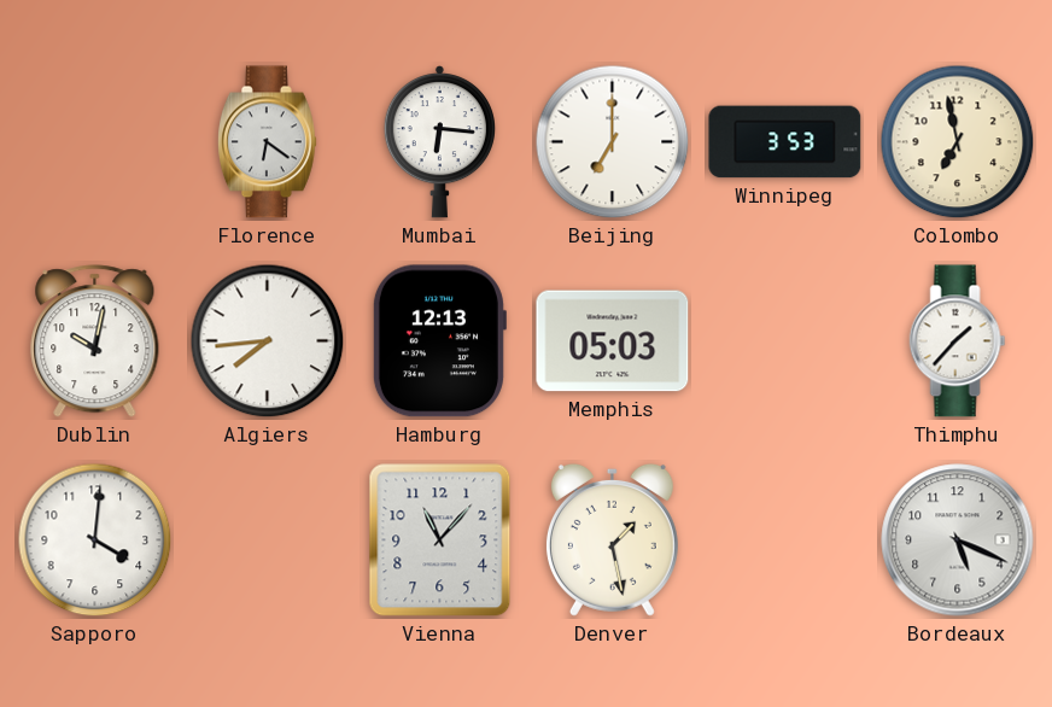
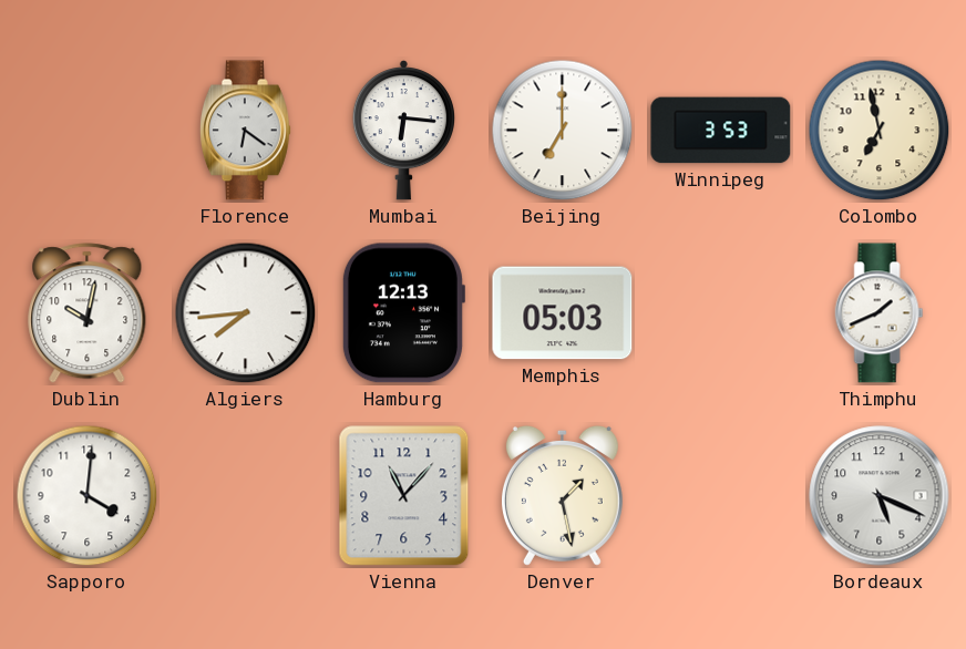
Thimphu: 1:37 -> 1:41
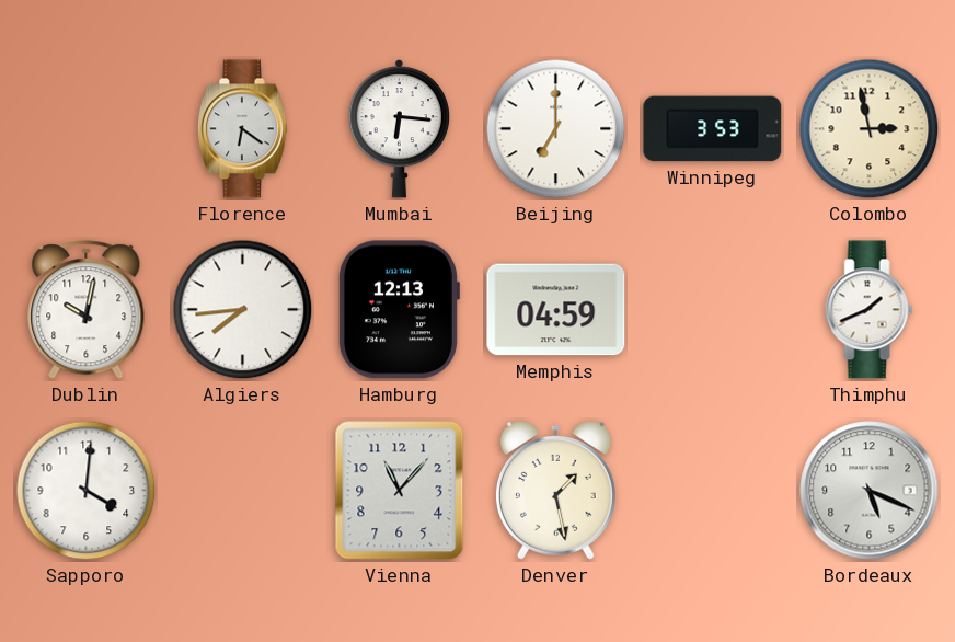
Colombo: 6:58 -> 2:58
Memphis: 05:03 -> 04:59
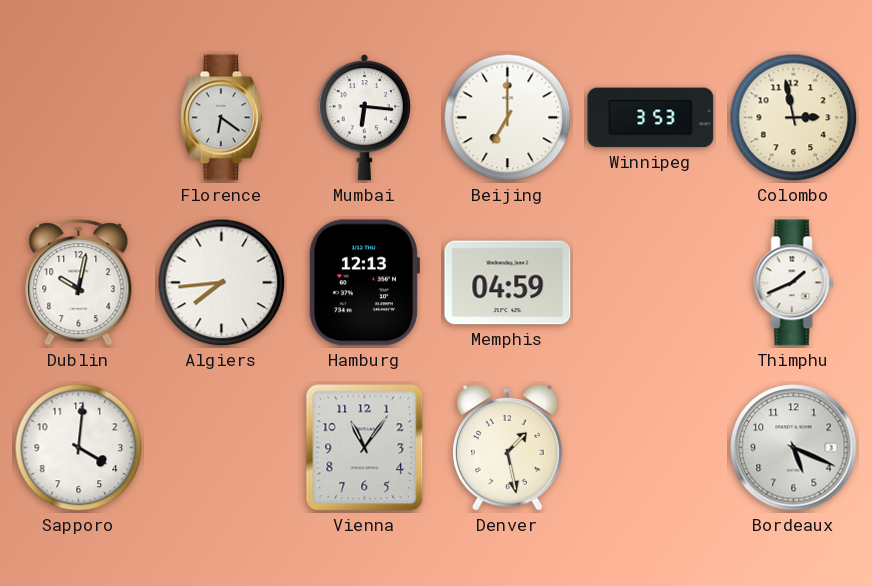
Vienna: 11:07 -> 11:06
